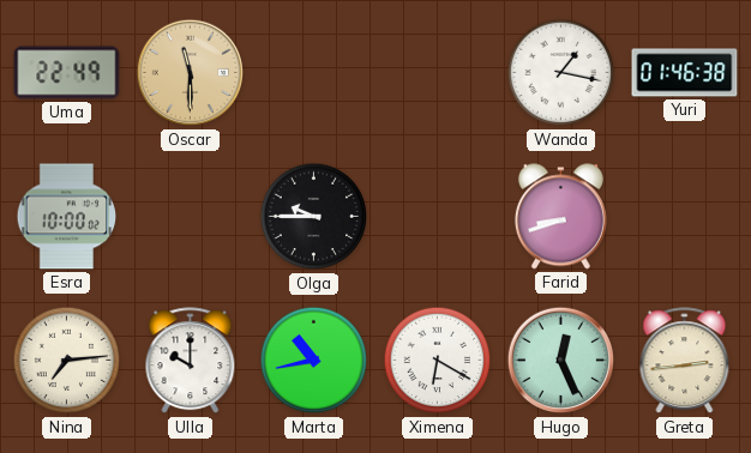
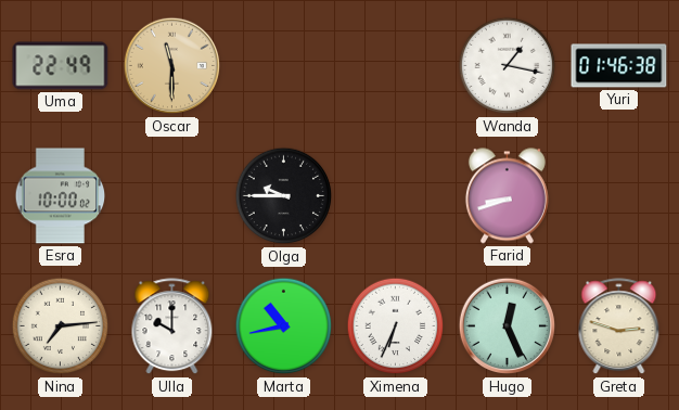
Ximena: 6:20 -> 6:34
Greta: 2:44 -> 2:48
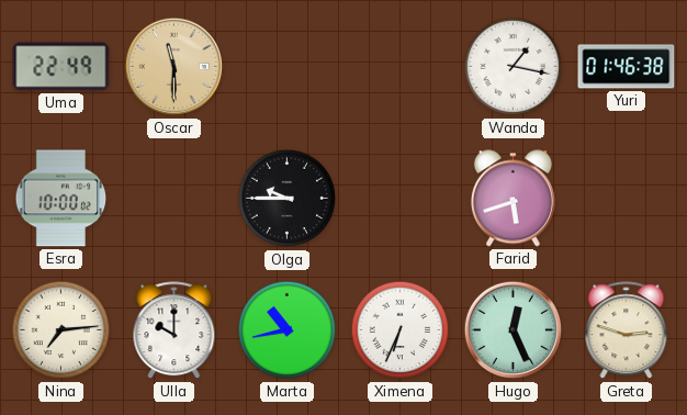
Farid: 8:42 -> 5:42
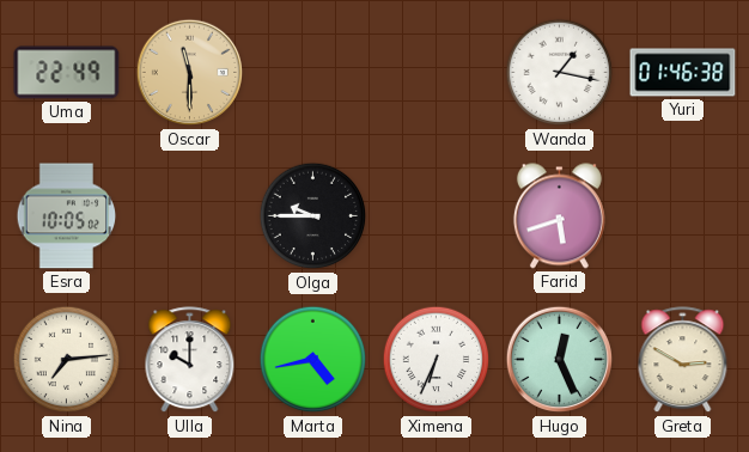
Esra: 10:00 -> 10:05
Marta: 10:43 -> 4:43
Greta: 2:48 -> 2:50
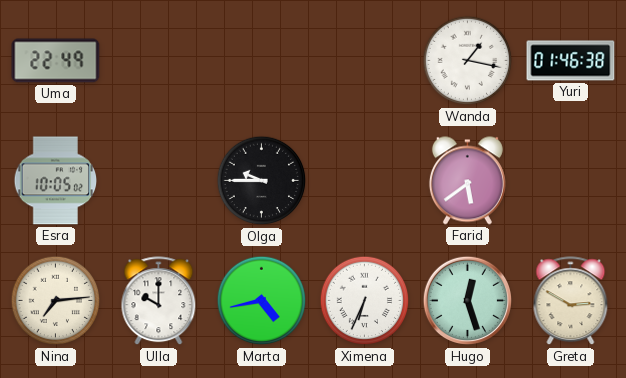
Oscar: 11:30 -> none
Farid: 5:42 -> 5:39
Hugo: 12:26 -> 12:27
